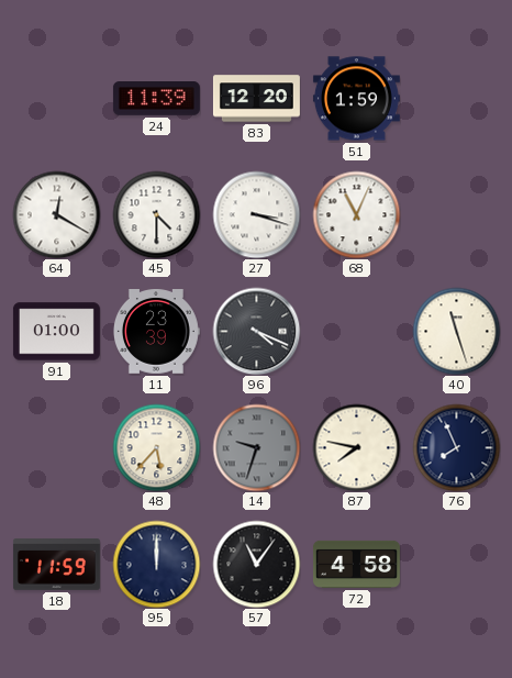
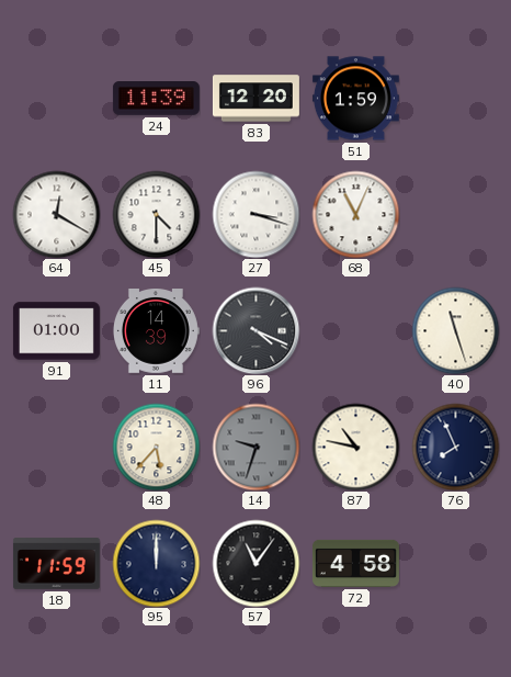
11: 23:39 -> 14:39
87: 7:47 -> 10:47
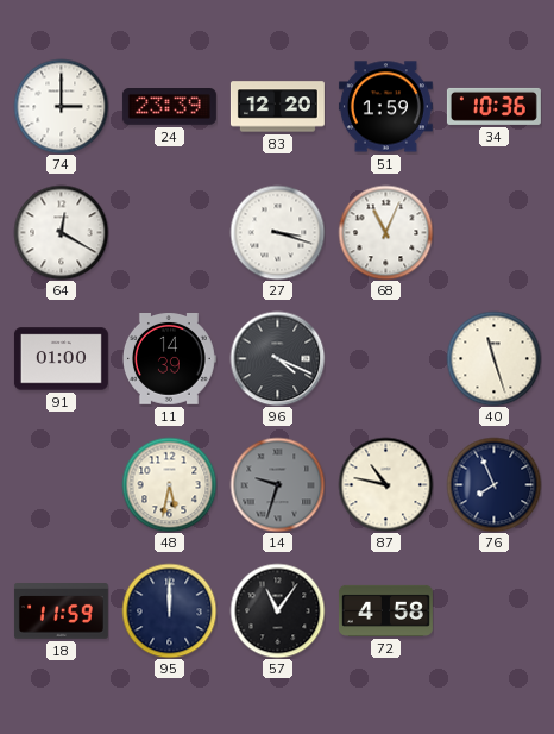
74: none -> 3:00
24: 11:39 -> 23:39
34: none -> 10:36
45: 4:30 -> none
48: 5:37 -> 5:32
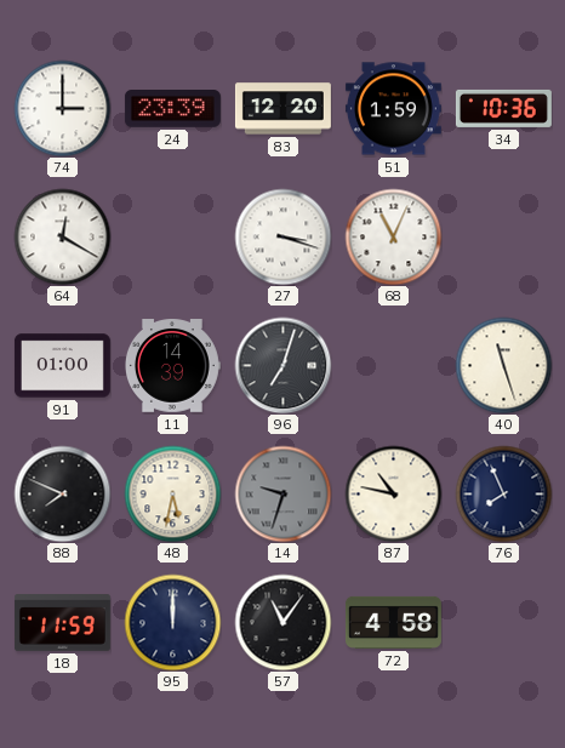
96: 4:19 -> 7:03
88: none -> 7:49
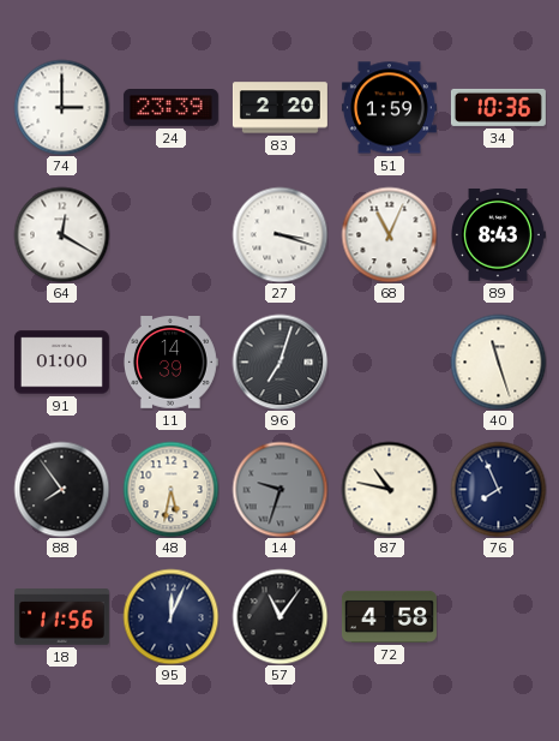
83: 12:20 -> 2:20
89: none -> 8:43
88: 7:49 -> 7:54
18: 11:59 -> 11:56
95: 12:00 -> 12:04
